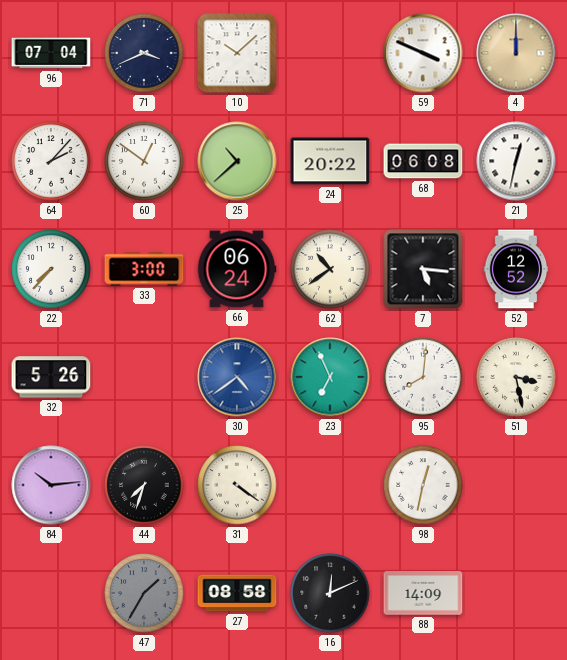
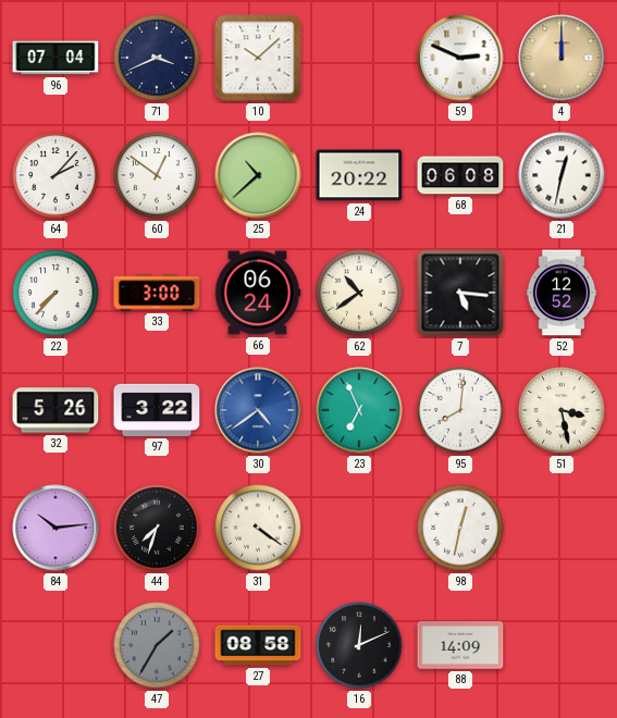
59: 3:49 -> 2:49
97: none -> 3:22
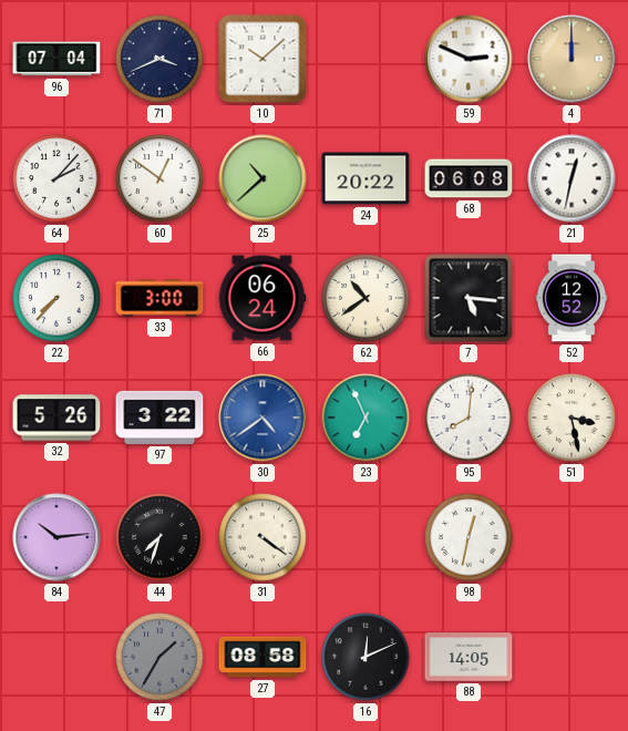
88: 14:09 -> 14:05
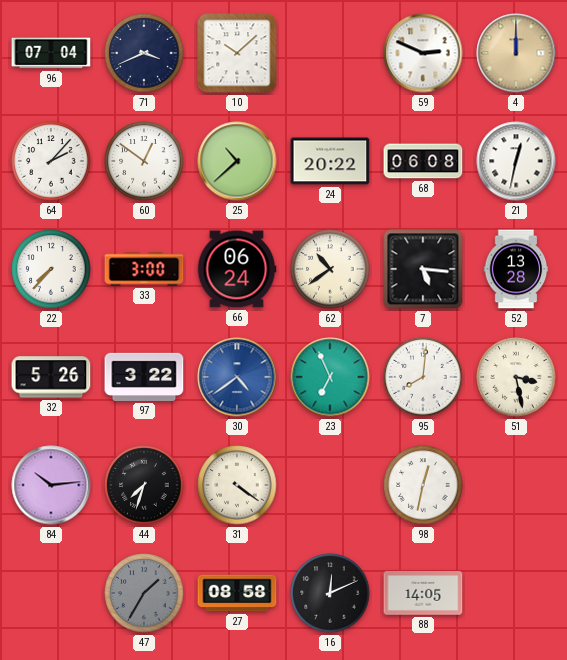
52: 12:52 -> 13:28
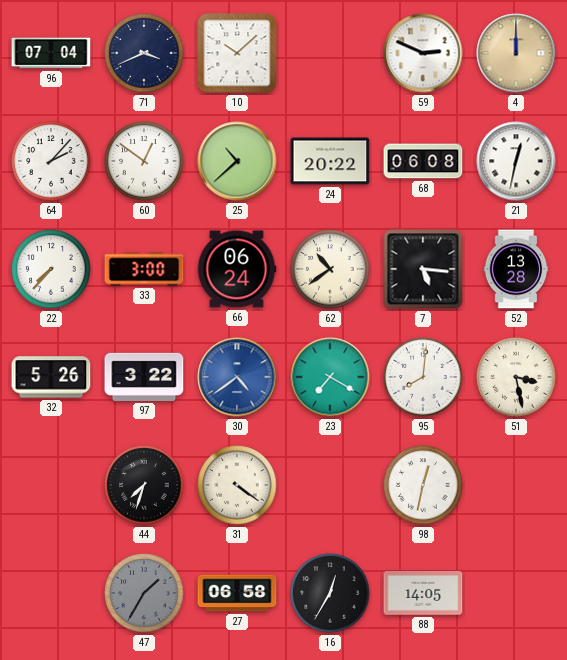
23: 6:56 -> 7:20
84: 10:14 -> none
27: 08:58 -> 06:58
16: 12:11 -> 12:35
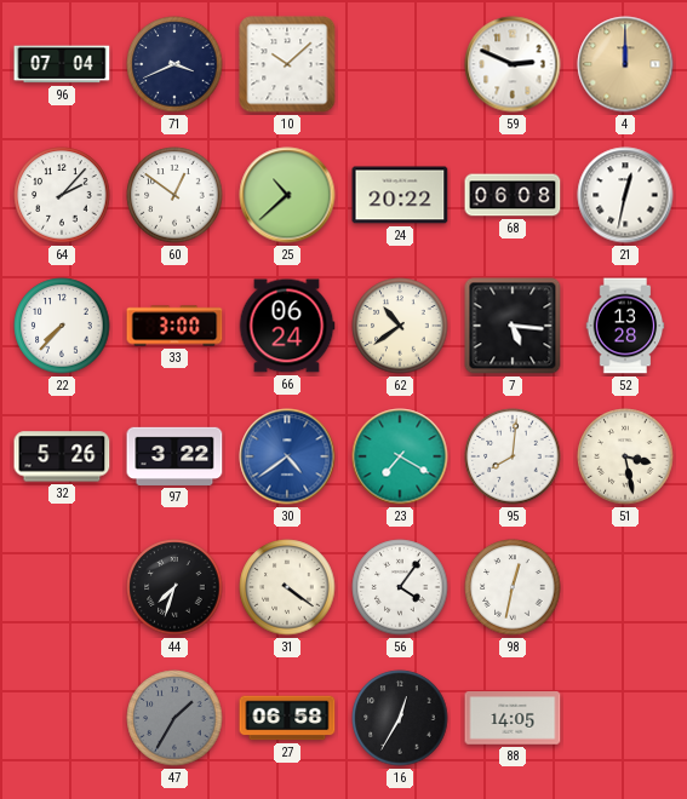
56: none -> 4:06
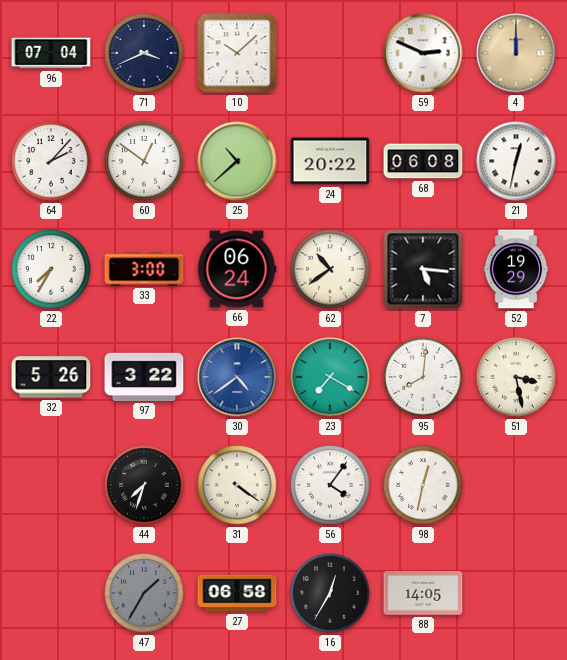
22: 7:37 -> 7:35
52: 13:28 -> 19:29
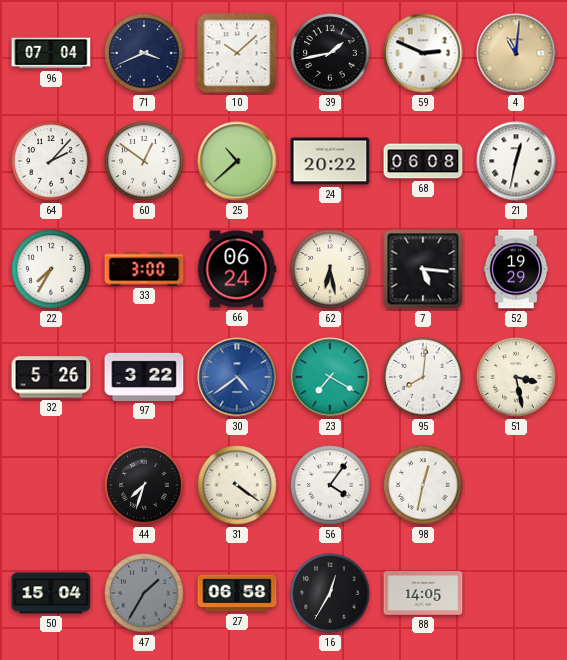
39: none -> 1:43
4: 12:00 -> 11:01
62: 10:39 -> 6:28
50: none -> 15:04
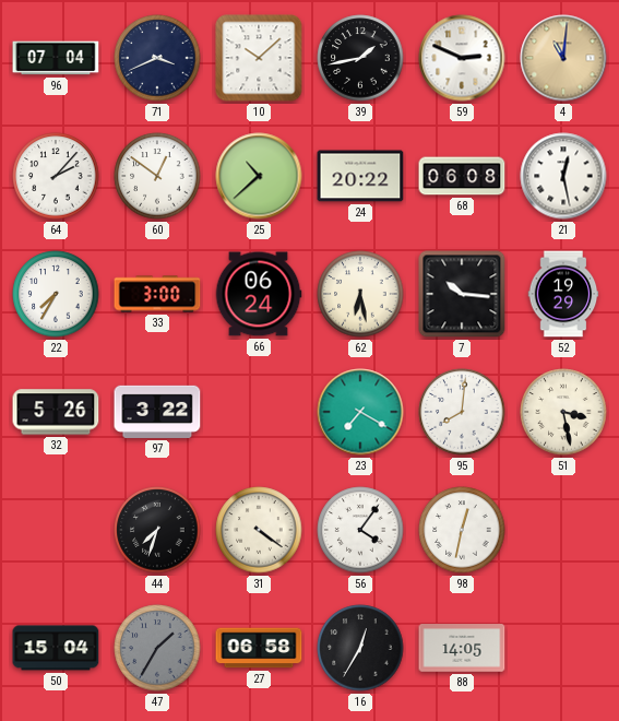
21: 12:32 -> 12:28
7: 5:16 -> 10:16
30: 4:39 -> none
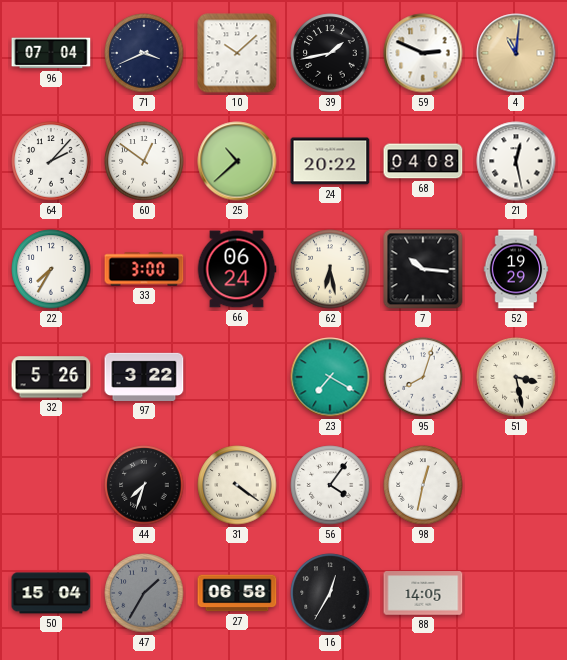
68: 06:08 -> 04:08
95: 8:01 -> 8:03
